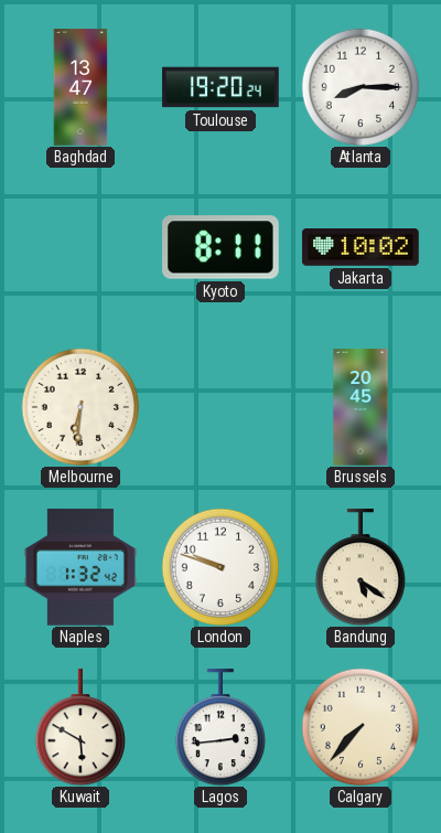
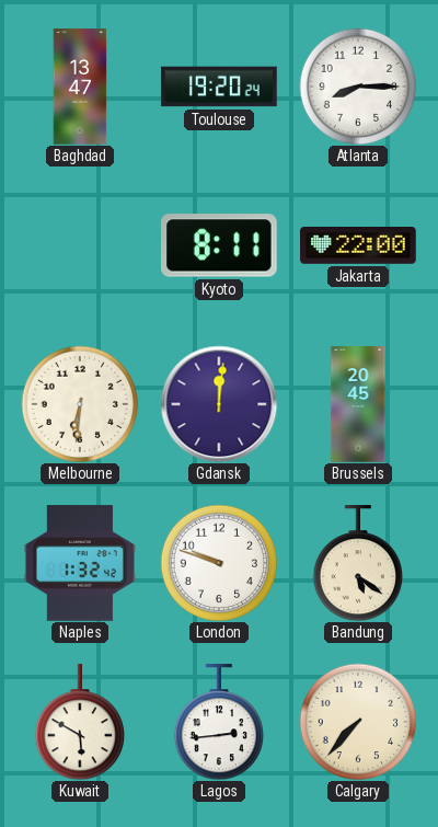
Jakarta: 10:02 -> 22:00
Gdansk: none -> 12:01
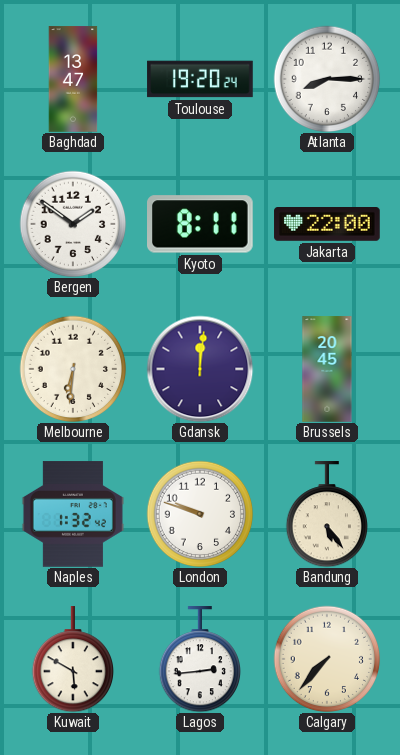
Bergen: none -> 1:51
Bandung: 5:21 -> 5:24
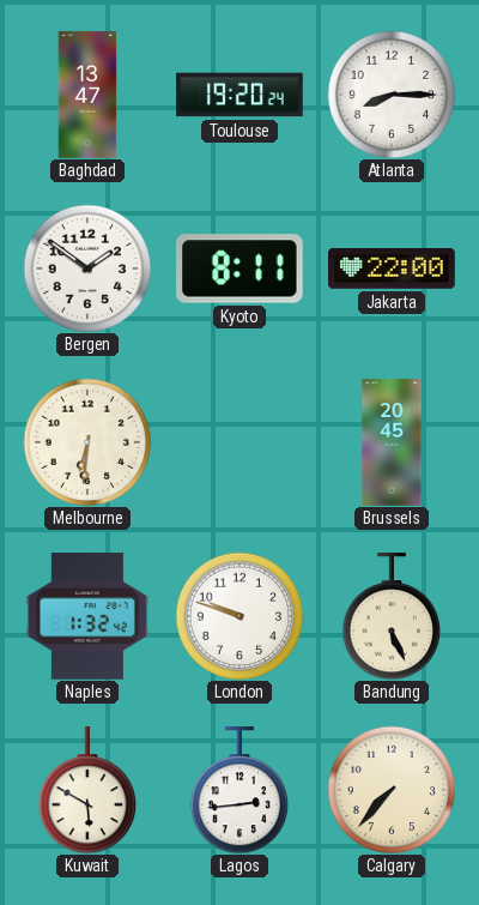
Gdansk: 12:01 -> none
Bandung: 5:24 -> 5:26
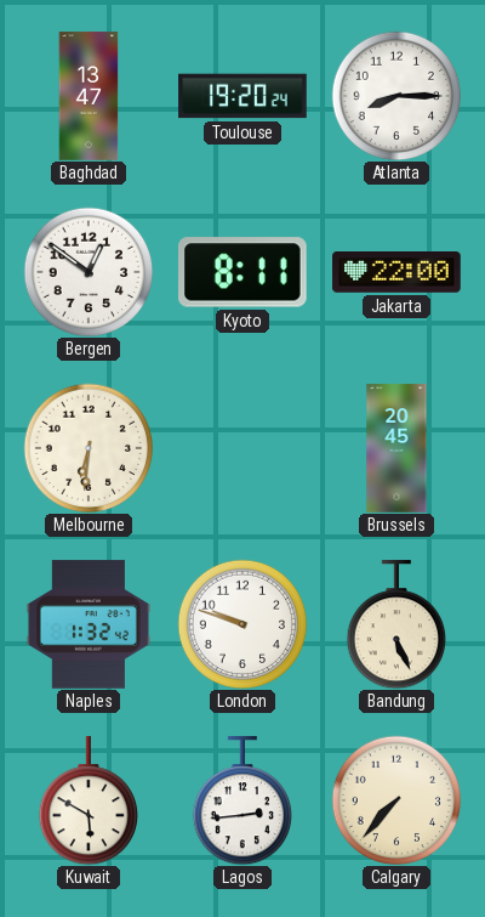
Bergen: 1:51 -> 12:51
